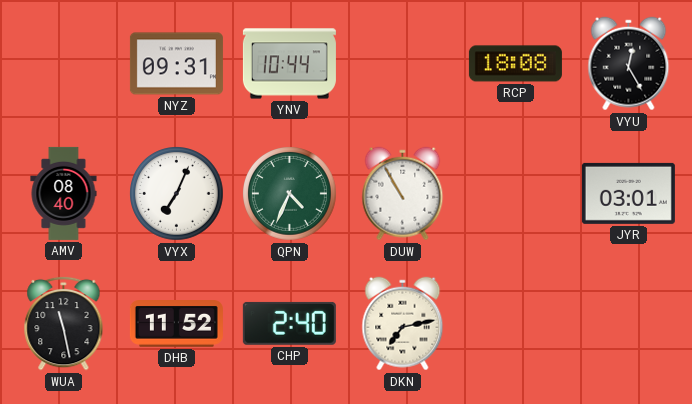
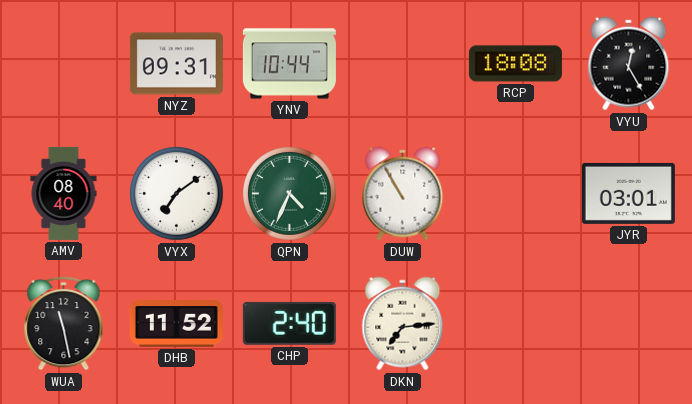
VYX: 7:04 -> 7:09
DKN: 7:13 -> 7:14
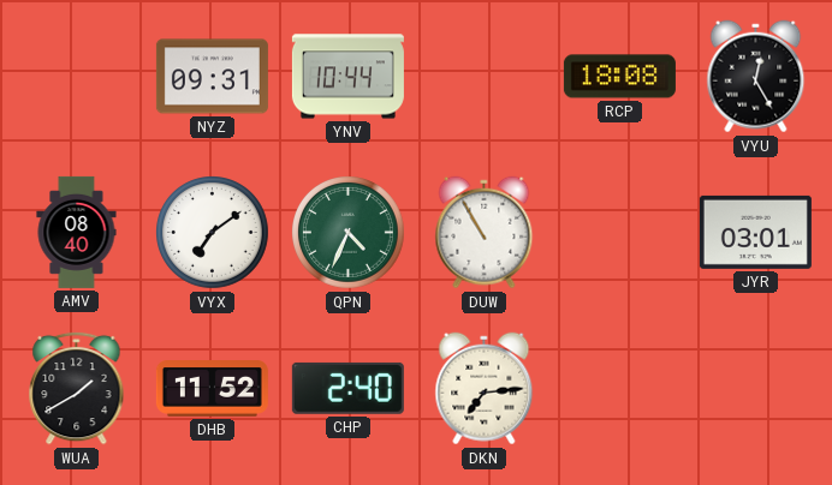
WUA: 11:28 -> 1:40
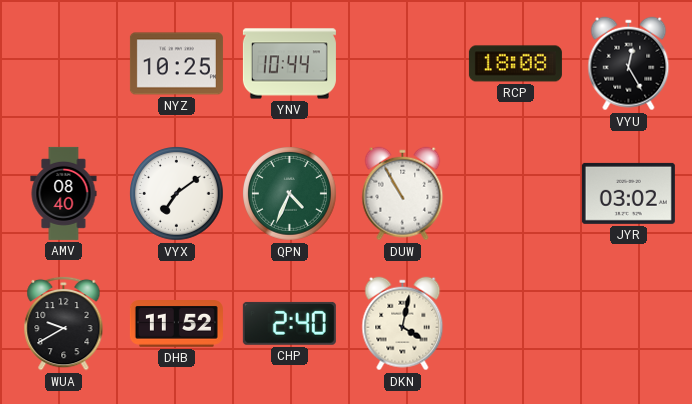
NYZ: 09:31 -> 10:25
JYR: 03:01 -> 03:02
WUA: 1:40 -> 9:40
DKN: 7:14 -> 4:02
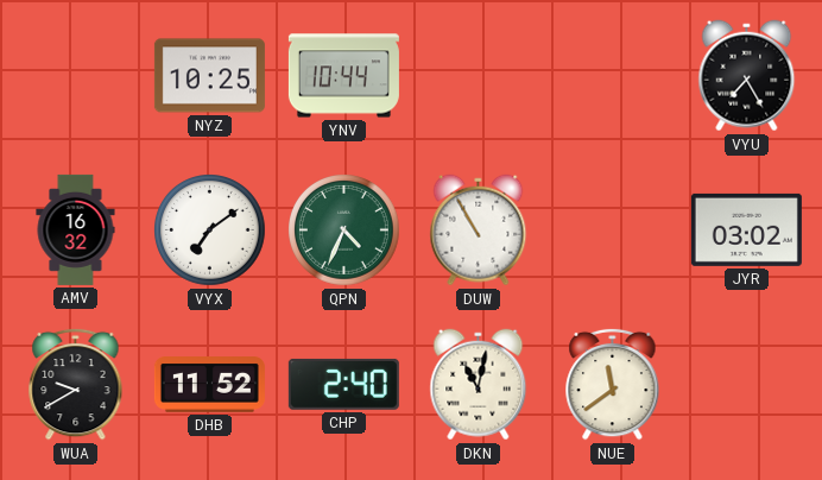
RCP: 18:08 -> none
VYU: 12:25 -> 7:25
AMV: 08:40 -> 16:32
DKN: 4:02 -> 11:02
NUE: none -> 11:39
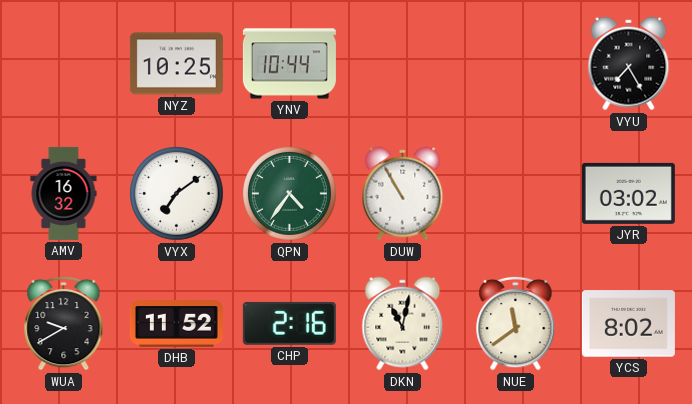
QPN: 4:34 -> 4:36
CHP: 2:40 -> 2:16
YCS: none -> 8:02
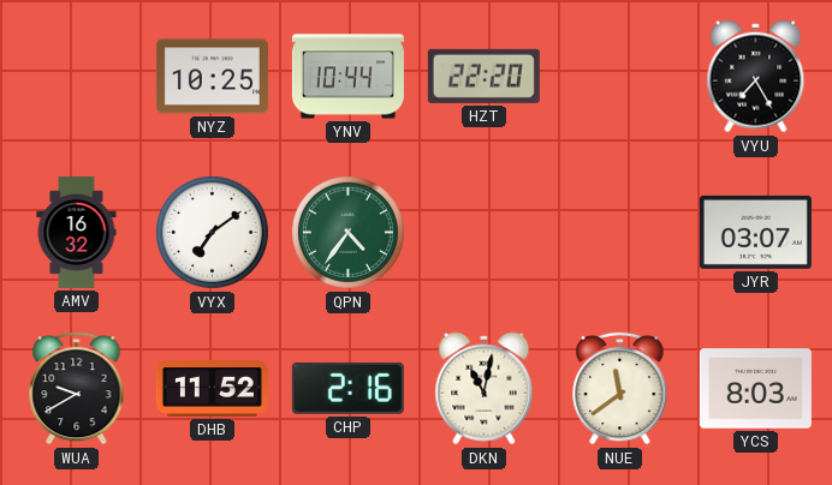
HZT: none -> 22:20
DUW: 10:55 -> none
JYR: 03:02 -> 03:07
YCS: 8:02 -> 8:03
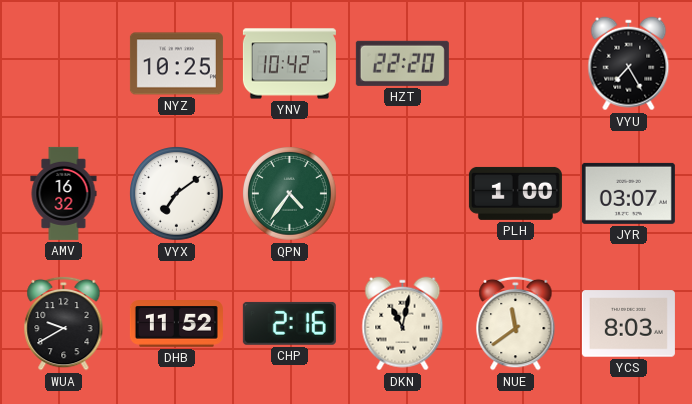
YNV: 10:44 -> 10:42
PLH: none -> 1:00
